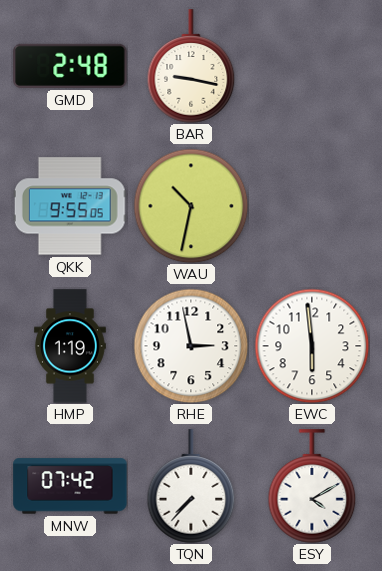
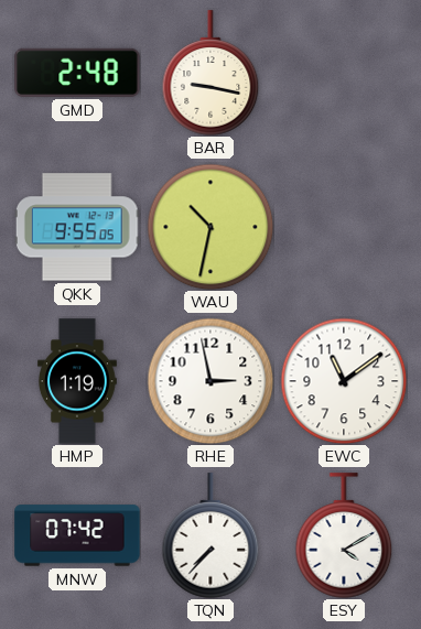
EWC: 5:59 -> 11:09
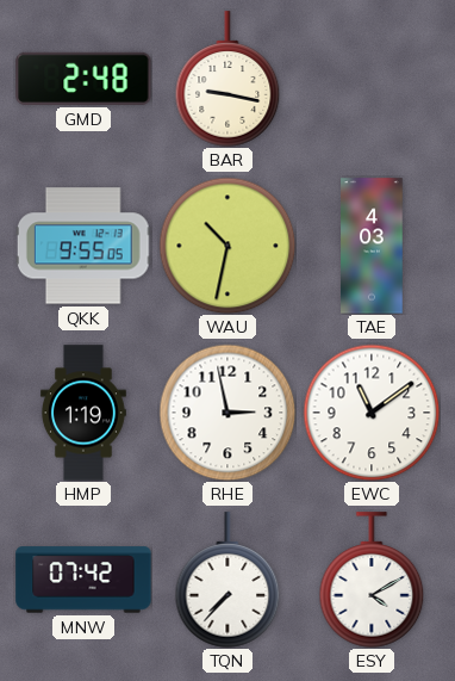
TAE: none -> 4:03
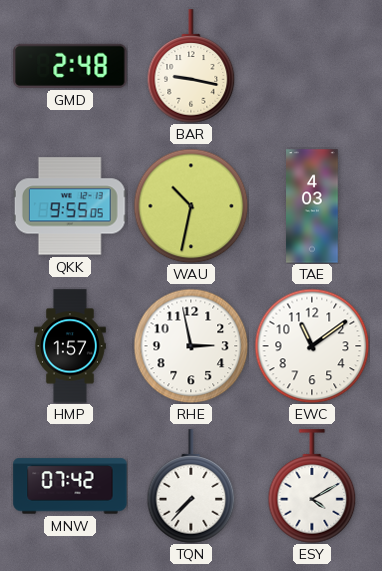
HMP: 1:19 -> 1:57
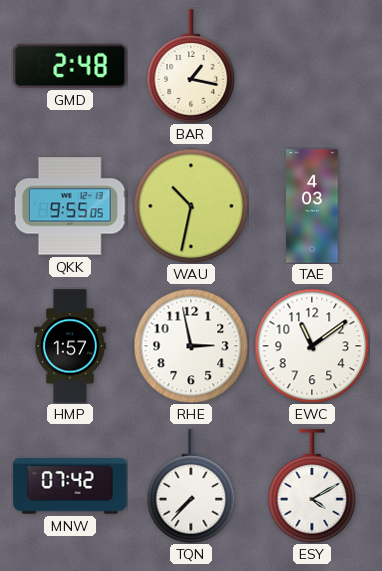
BAR: 9:17 -> 1:17
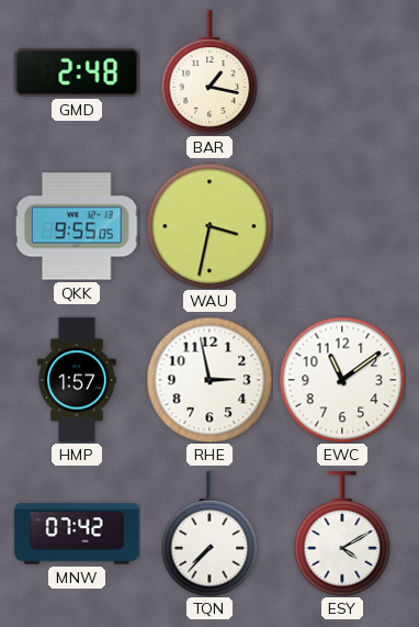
WAU: 10:32 -> 3:32
TAE: 4:03 -> none
